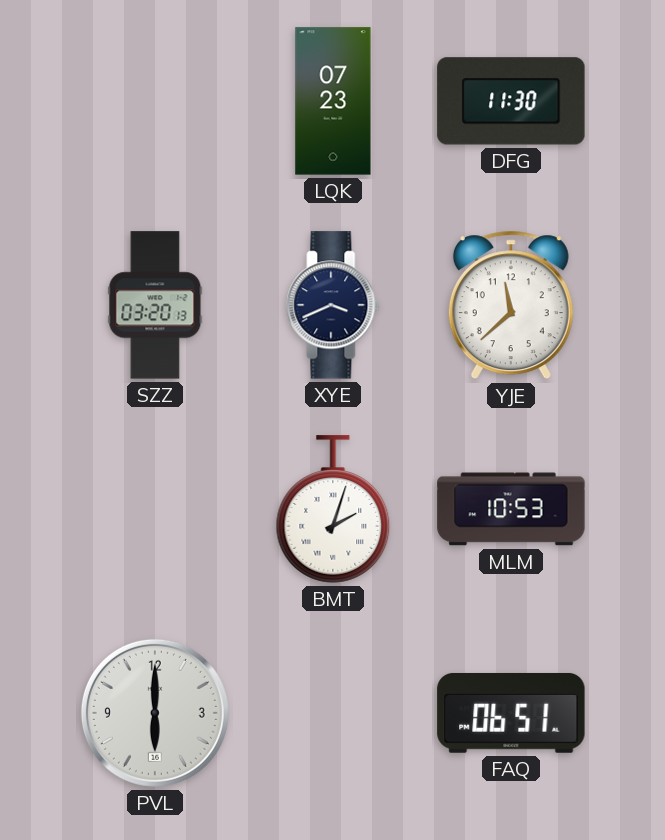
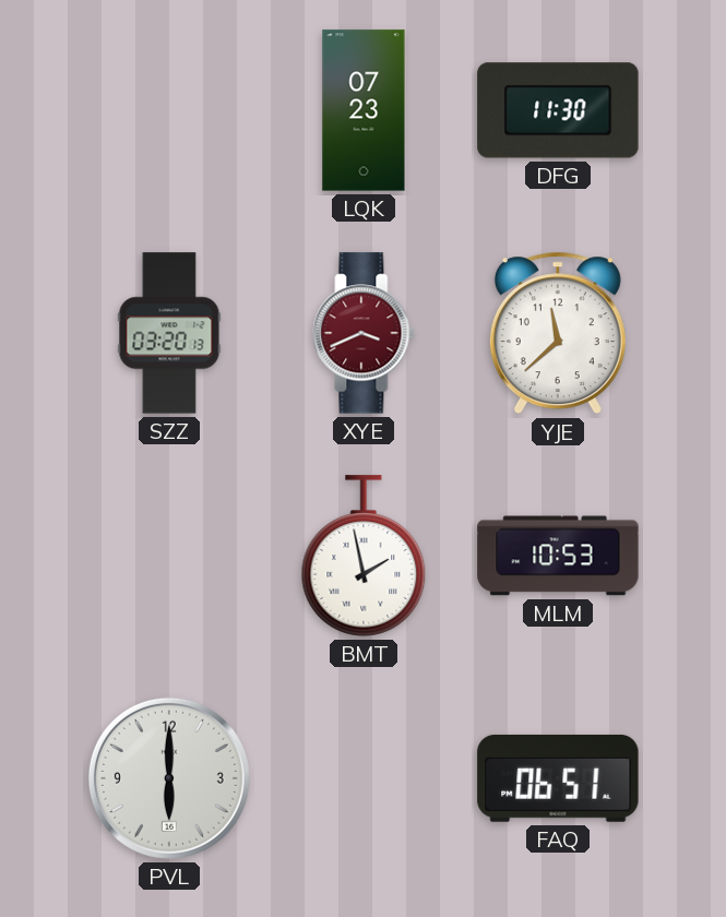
XYE dial: navy -> burgundy
BMT: 2:03 -> 1:58
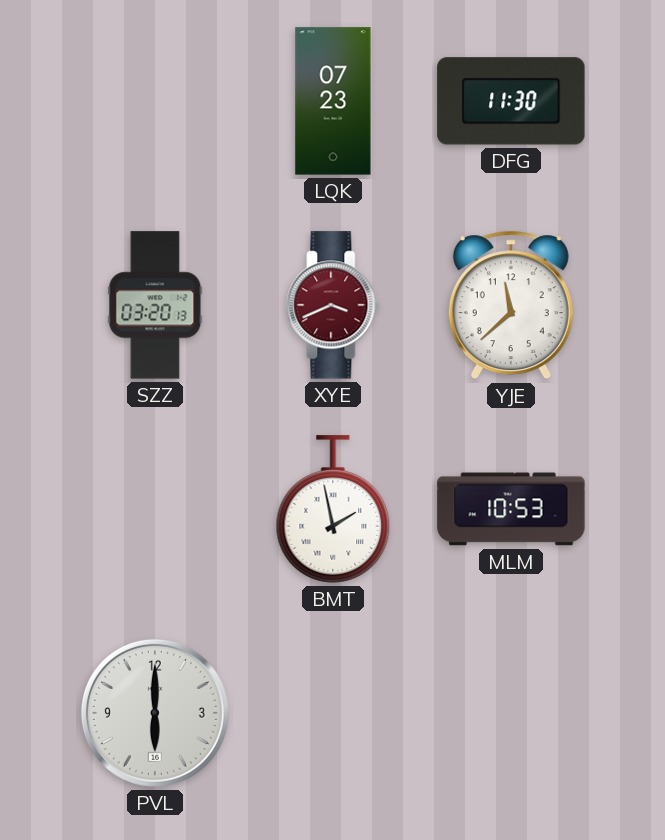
FAQ: 06:51 -> none
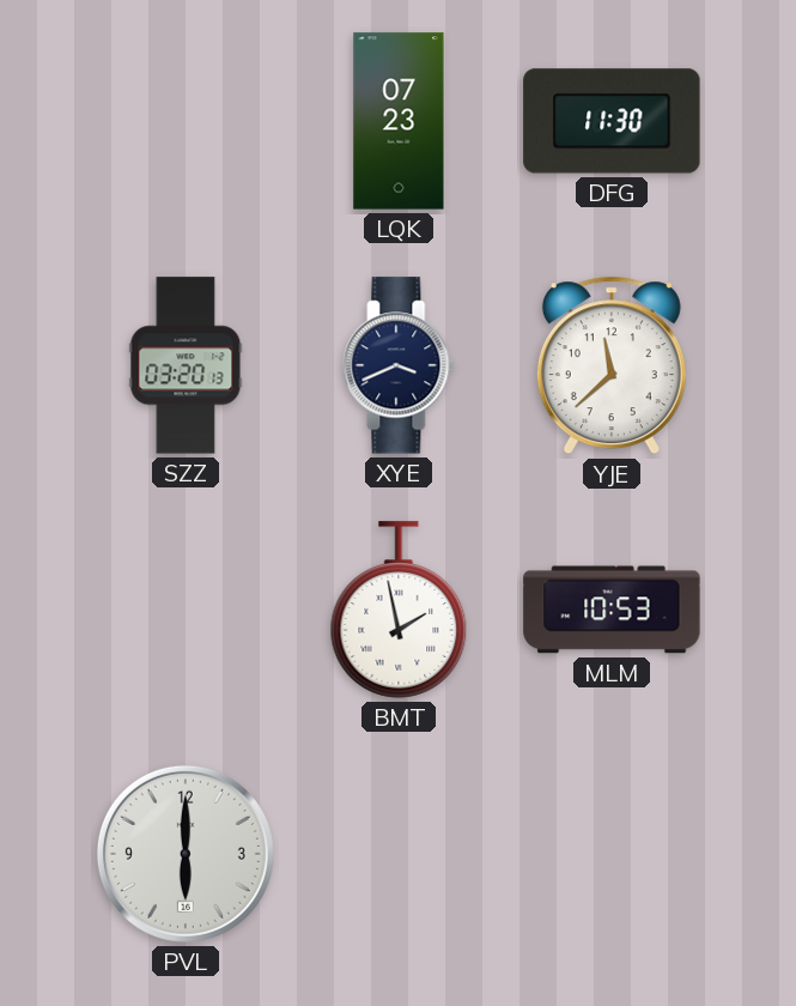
XYE dial: burgundy -> navy
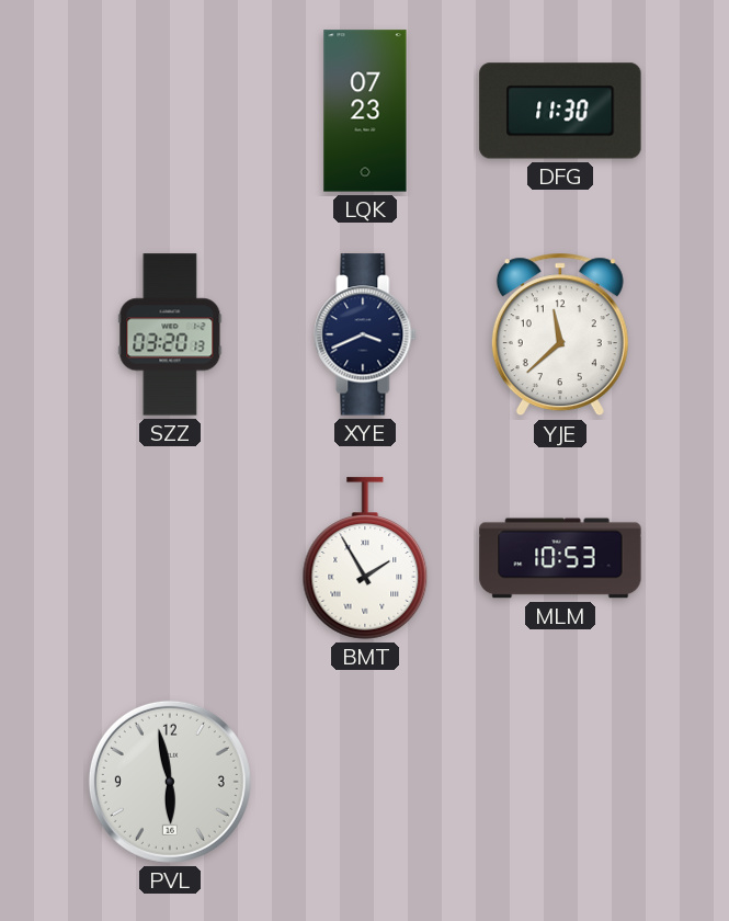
BMT: 1:58 -> 1:55
PVL: 6:00 -> 5:58
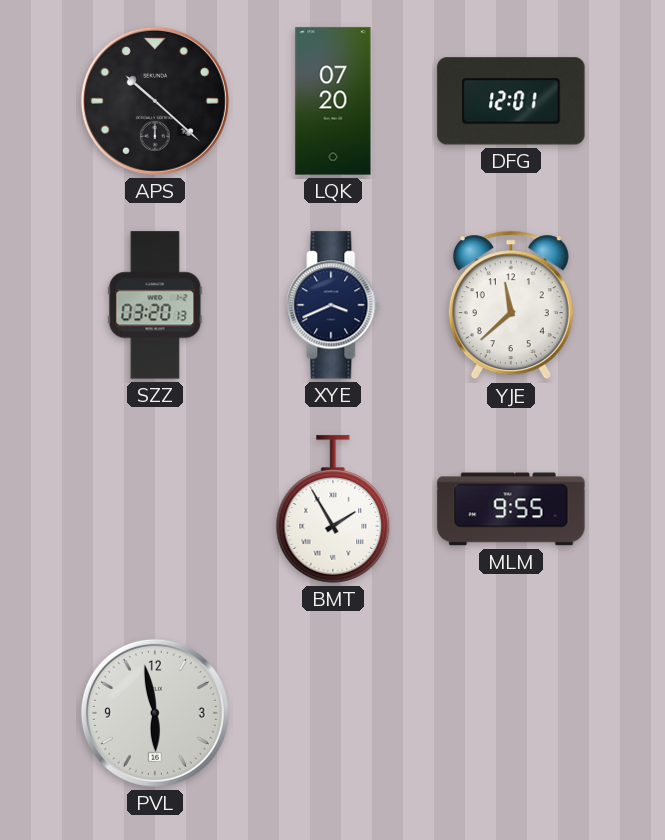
APS: none -> 10:22
LQK: 07:23 -> 07:20
DFG: 11:30 -> 12:01
MLM: 10:53 -> 9:55
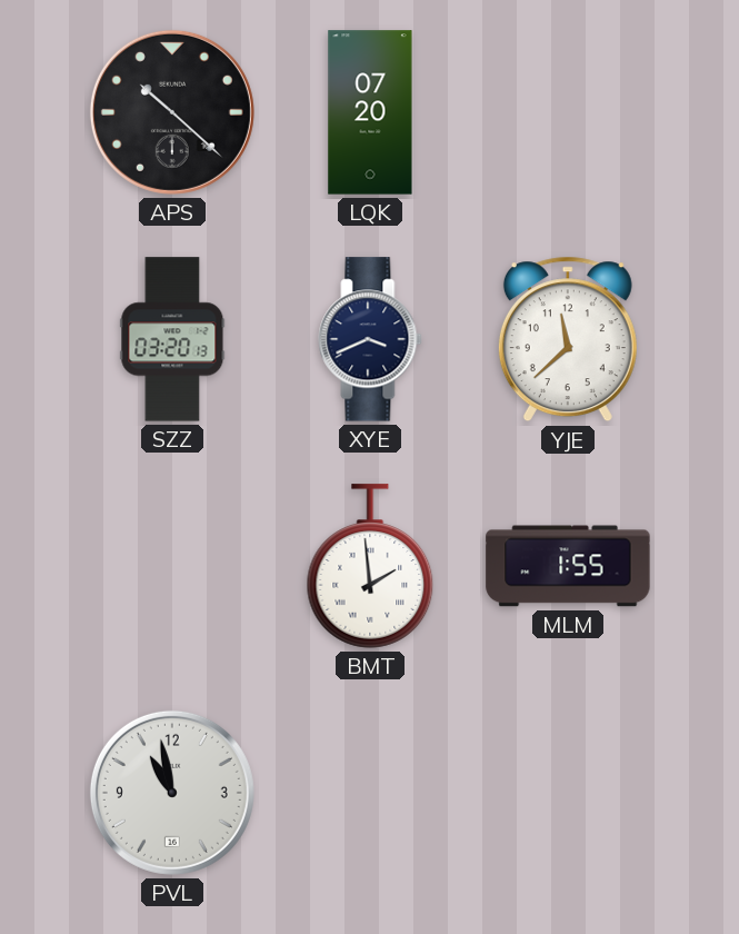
DFG: 12:01 -> none
BMT: 1:55 -> 1:59
MLM: 9:55 -> 1:55
PVL: 5:58 -> 10:58
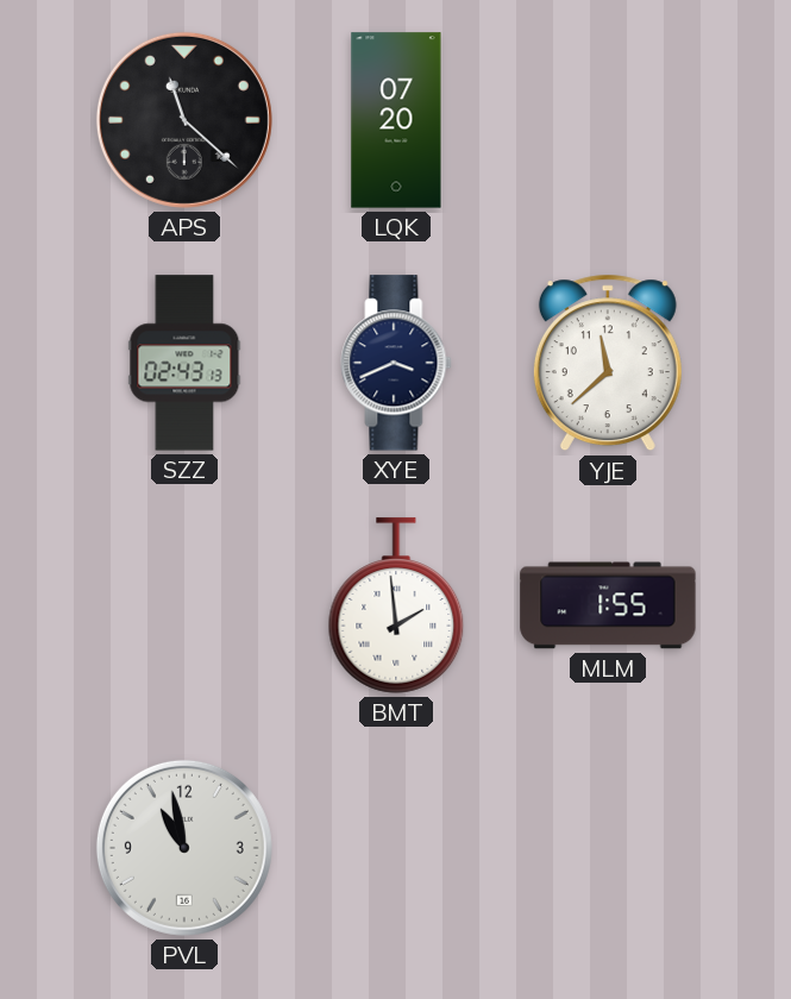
APS: 10:22 -> 11:22
SZZ: 03:20 -> 02:43
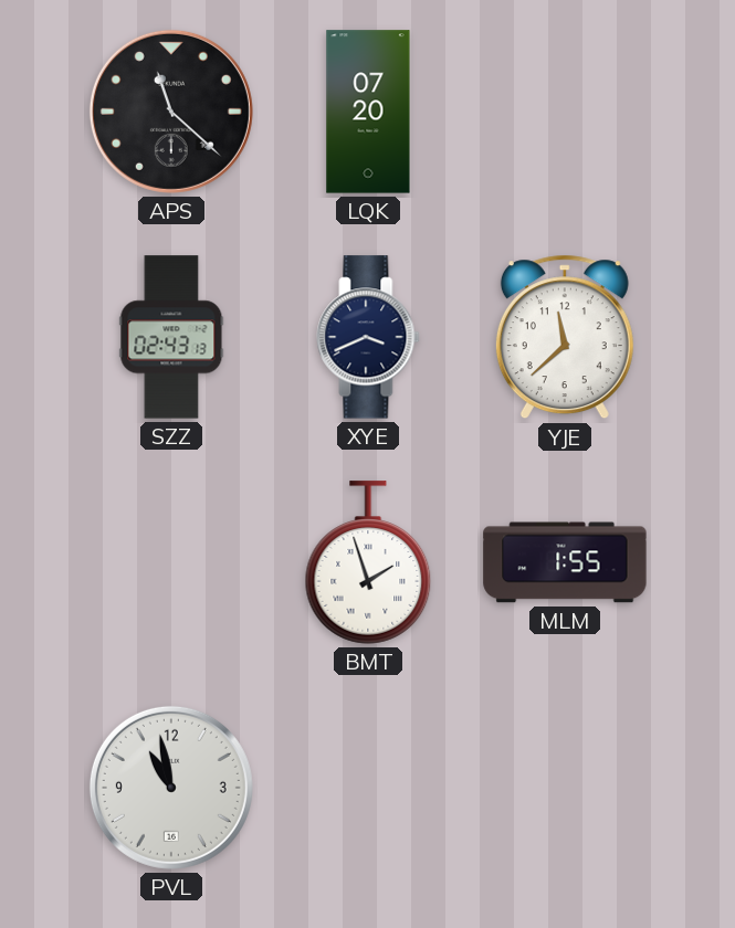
BMT: 1:59 -> 1:57
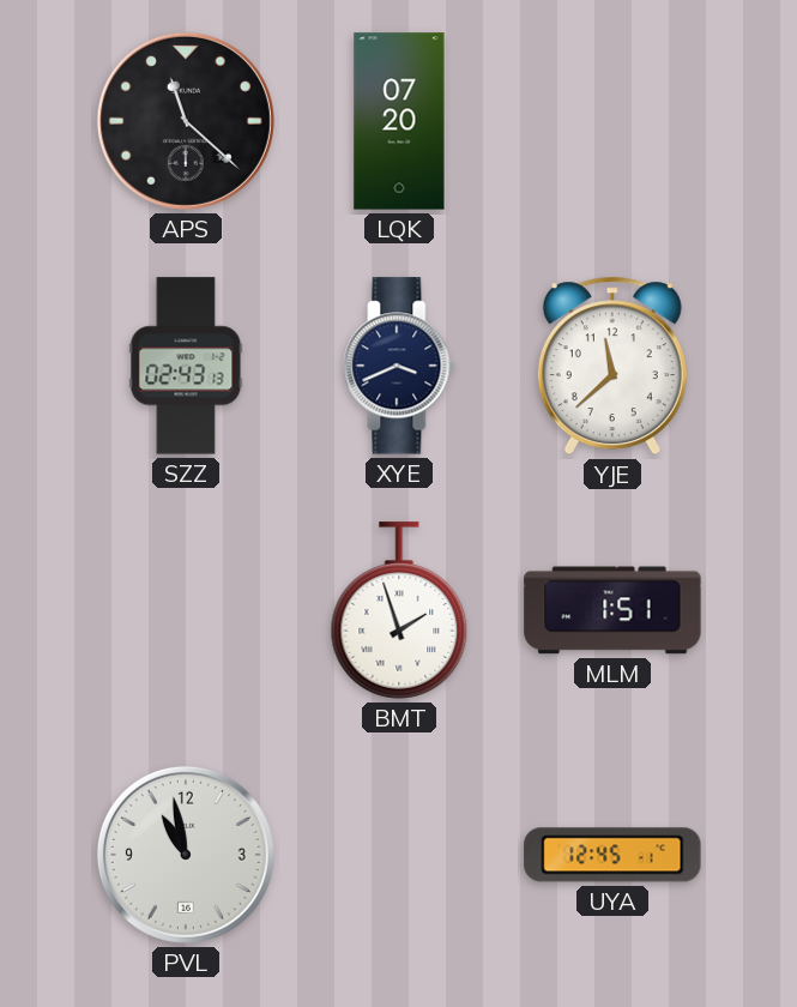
MLM: 1:55 -> 1:51
UYA: none -> 12:45
